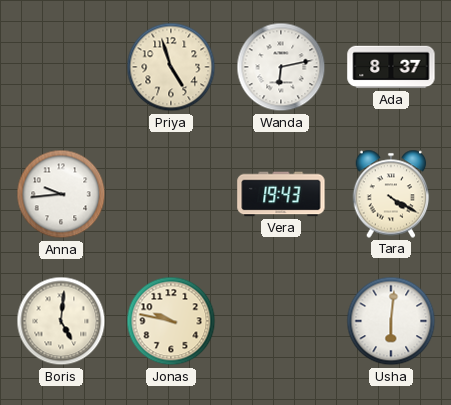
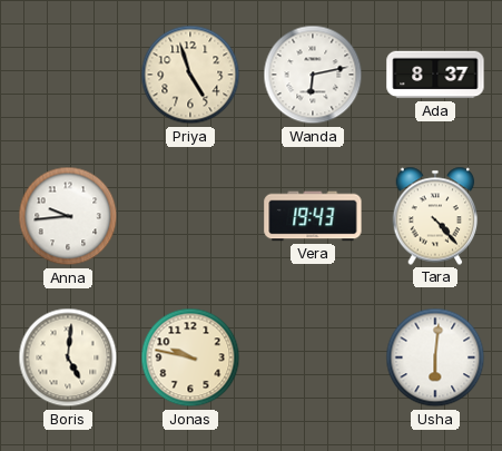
Tara: 4:20 -> 4:23
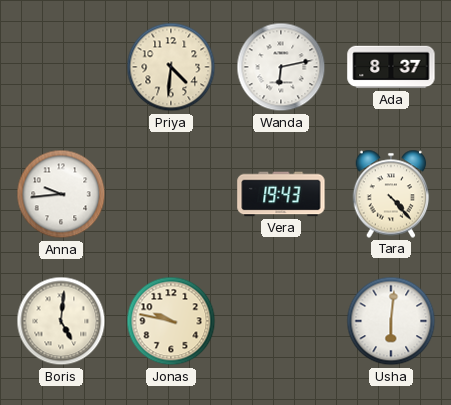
Priya: 4:57 -> 4:31
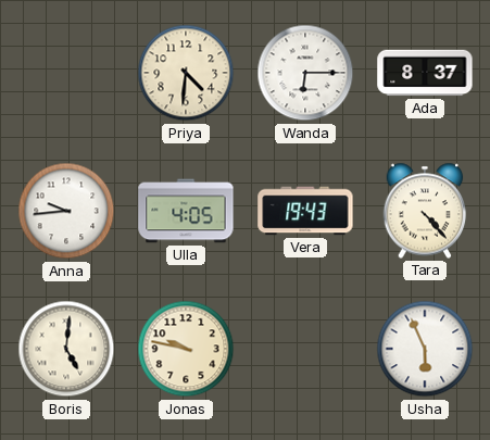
Wanda: 6:13 -> 6:15
Ulla: none -> 4:05
Usha: 6:01 -> 5:56
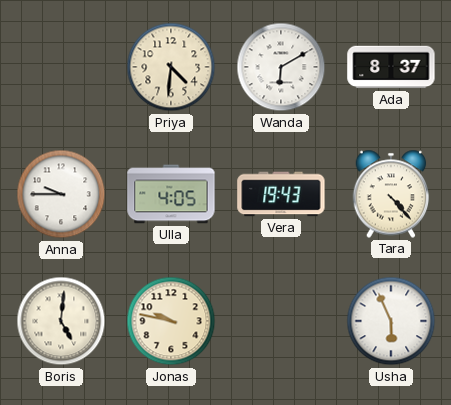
Wanda: 6:15 -> 6:10
Anna: 9:44 -> 9:45
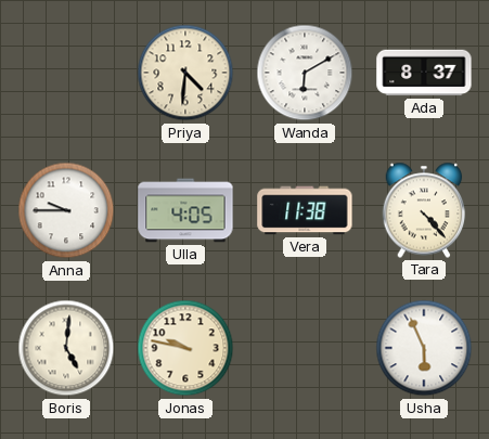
Vera: 19:43 -> 11:38
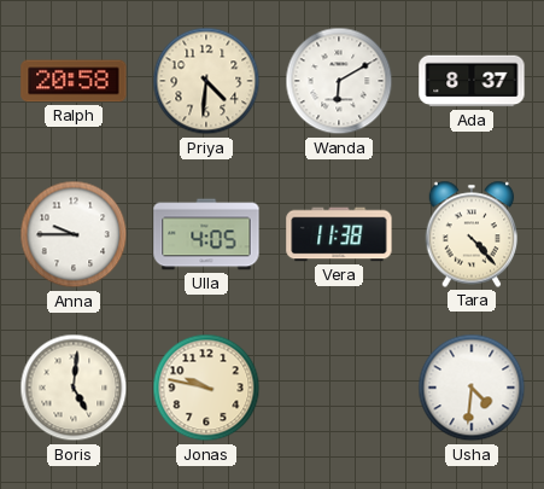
Ralph: none -> 20:58
Usha: 5:56 -> 4:31
